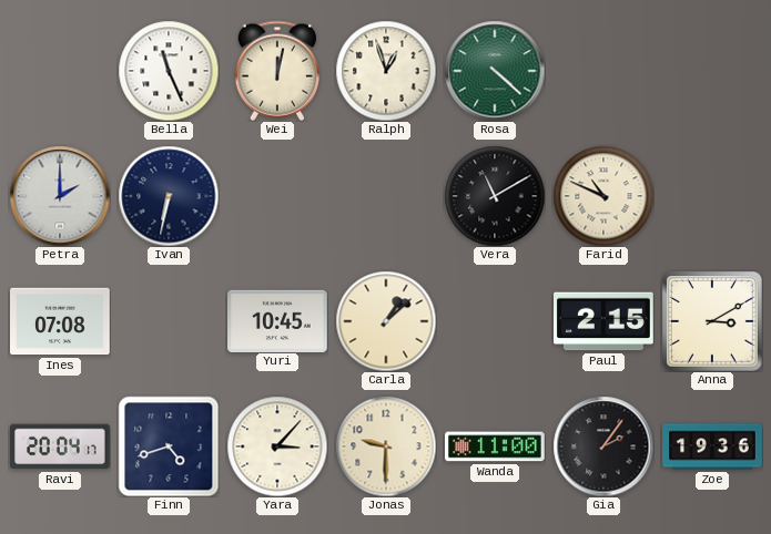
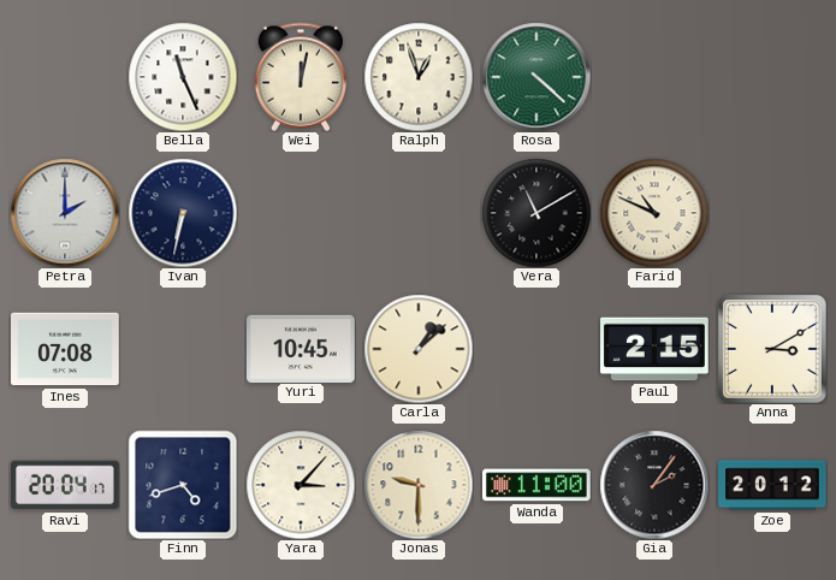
Zoe: 19:36 -> 20:12
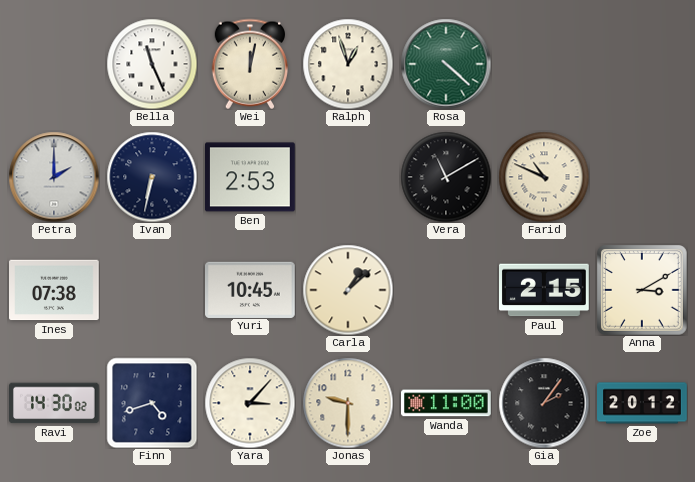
Ben: none -> 2:53
Ines: 07:08 -> 07:38
Ravi: 20:04 -> 14:30
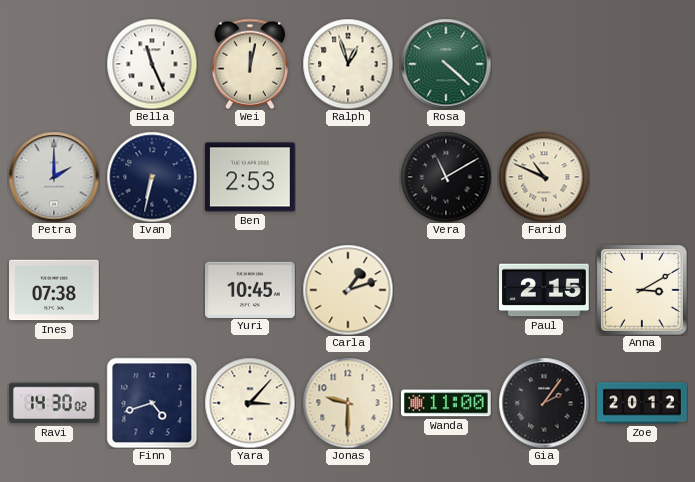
Carla: 1:08 -> 1:12
